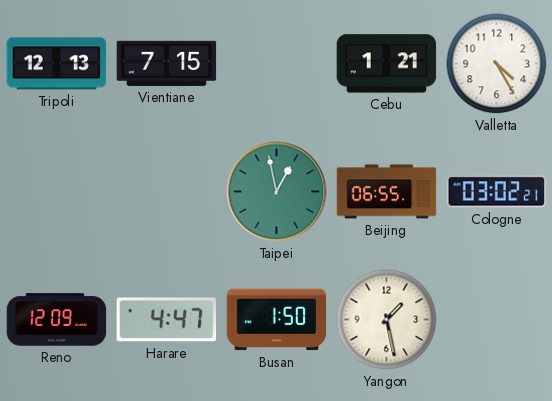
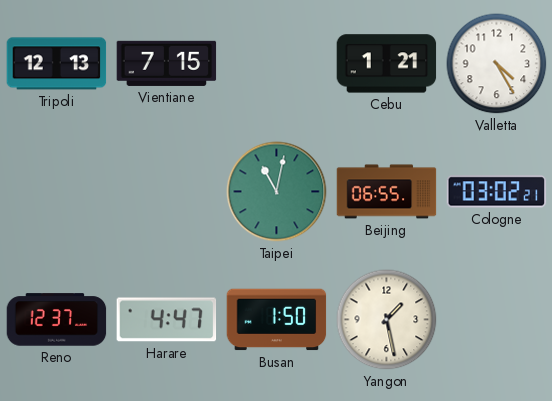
Taipei: 12:58 -> 11:02
Reno: 12:09 -> 12:37
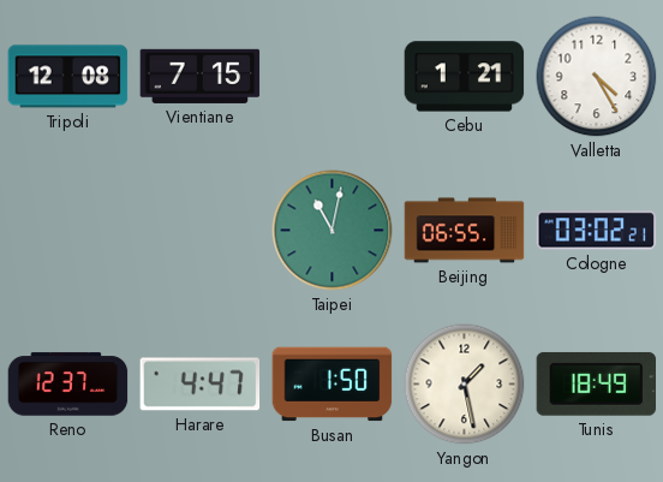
Tripoli: 12:13 -> 12:08
Tunis: none -> 18:49
